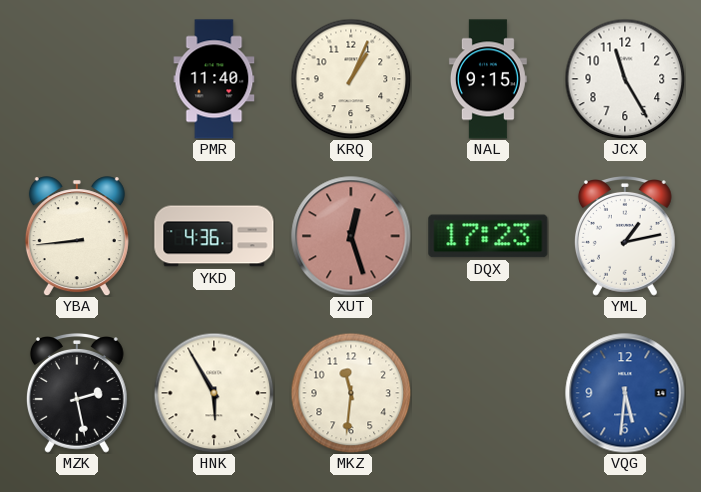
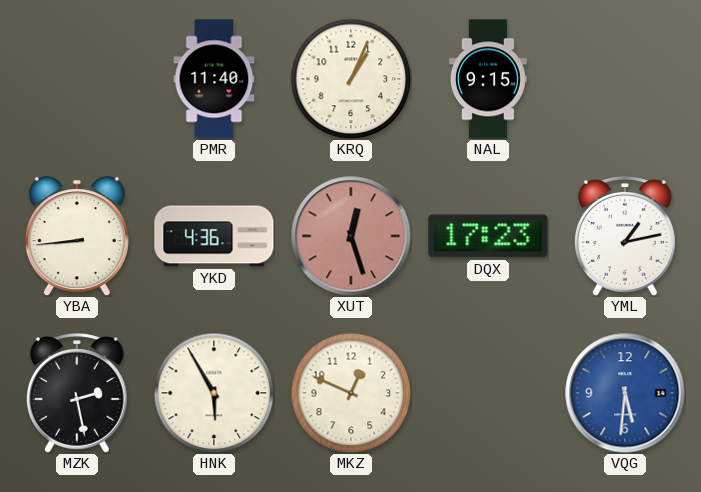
JCX: 11:25 -> none
MKZ: 11:31 -> 12:49
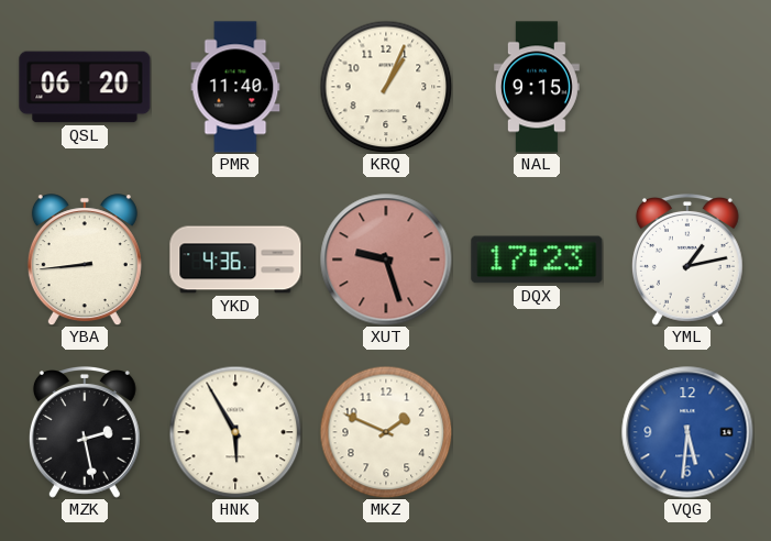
QSL: none -> 06:20
XUT: 12:27 -> 9:27
MKZ: 12:49 -> 1:49
